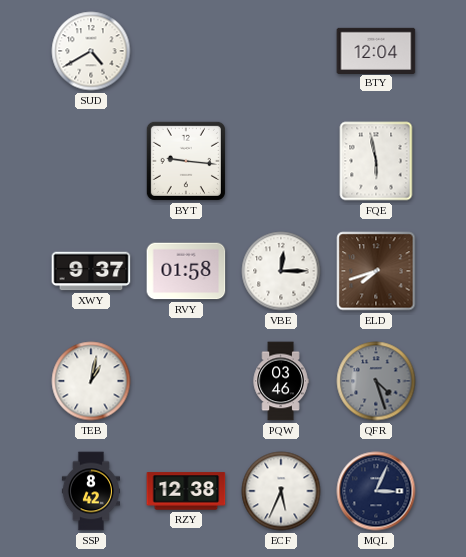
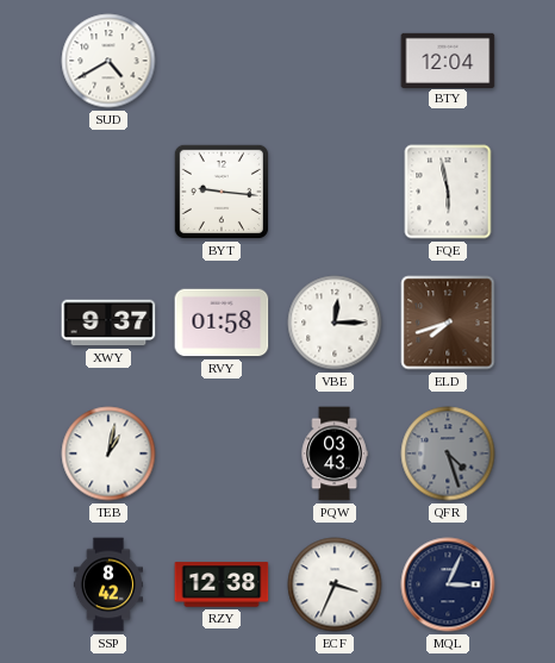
PQW: 03:46 -> 03:43
ECF: 5:34 -> 3:34
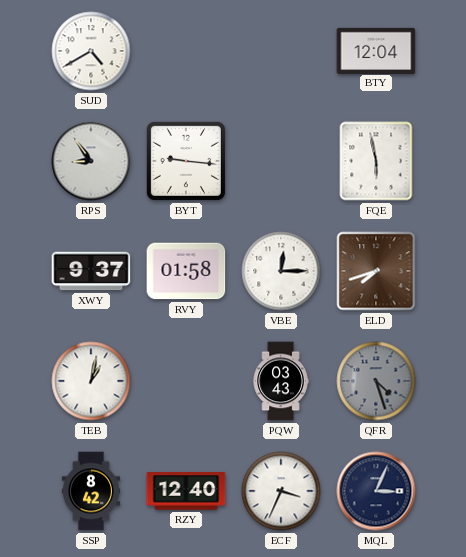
RPS: none -> 8:54
RZY: 12:38 -> 12:40
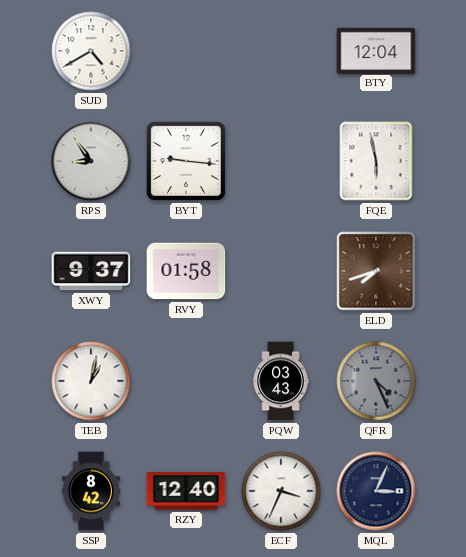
VBE: 12:15 -> none
QFR: 4:27 -> 4:26
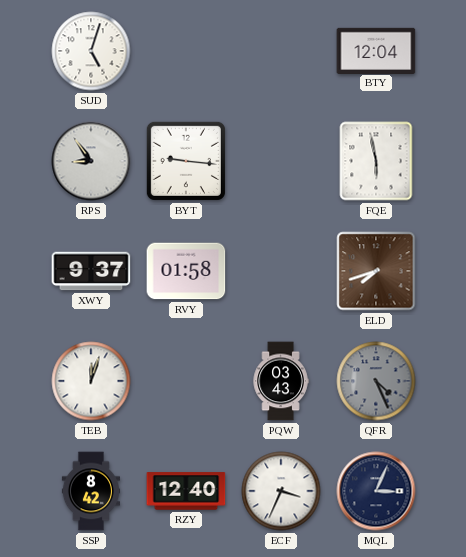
SUD: 4:40 -> 5:03
TEB: 1:02 -> 12:03
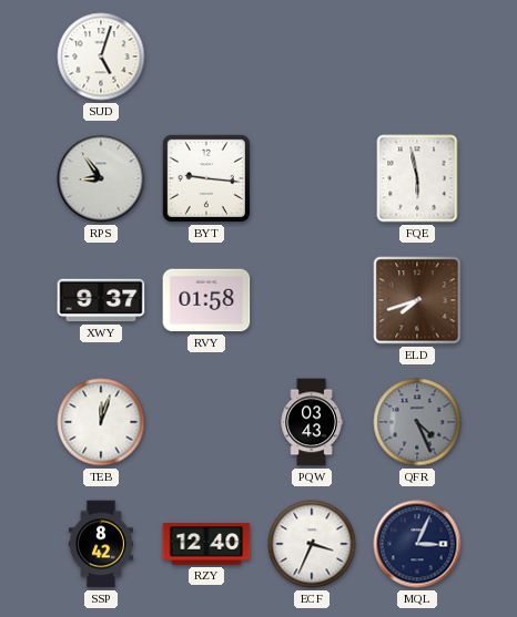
BTY: 12:04 -> none
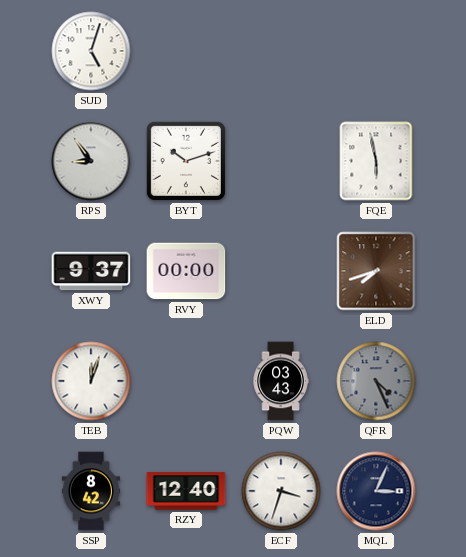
BYT: 9:16 -> 10:12
RVY: 01:58 -> 00:00
ECF: 3:34 -> 3:33
